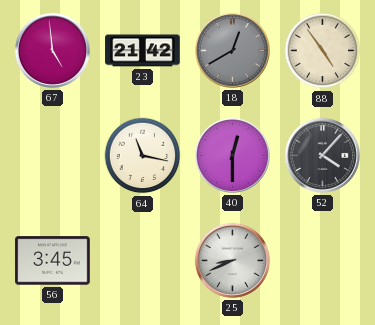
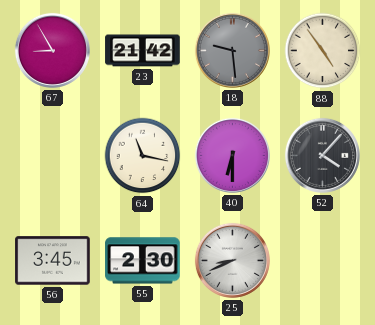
67: 4:59 -> 8:55
18: 12:40 -> 9:29
40: 12:30 -> 6:30
55: none -> 2:30
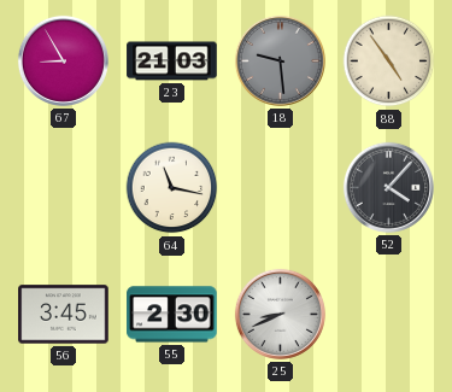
23: 21:42 -> 21:03
40: 6:30 -> none
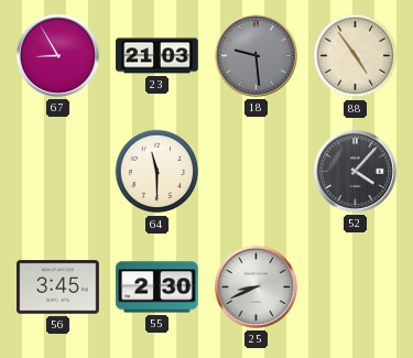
64: 11:17 -> 11:30
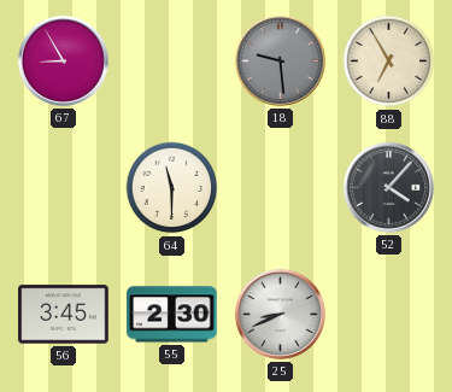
23: 21:03 -> none
88: 4:54 -> 6:55
